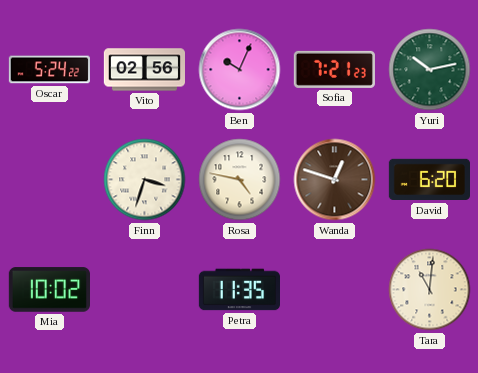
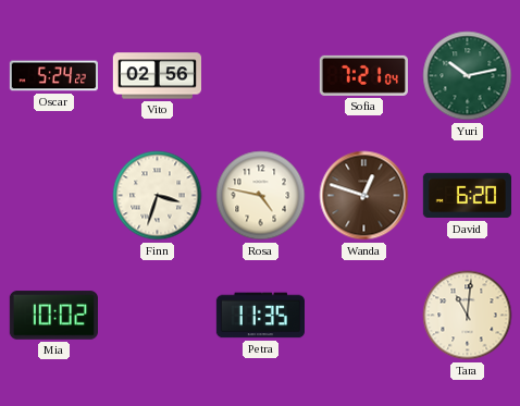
Ben: 10:04 -> none
Sofia: 7:21:23 -> 7:21:04
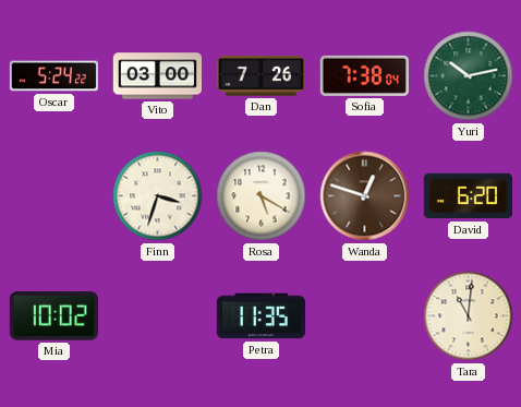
Vito: 02:56 -> 03:00
Dan: none -> 7:26
Sofia: 7:21 -> 7:38
Rosa: 4:47 -> 5:20
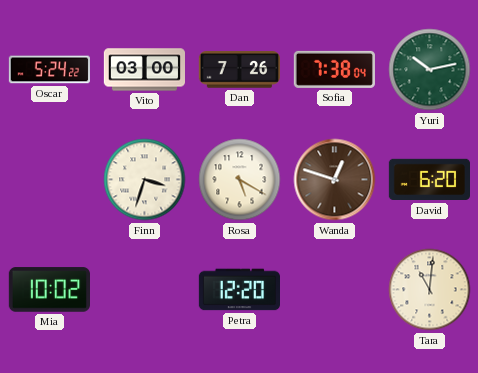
Petra: 11:35 -> 12:20
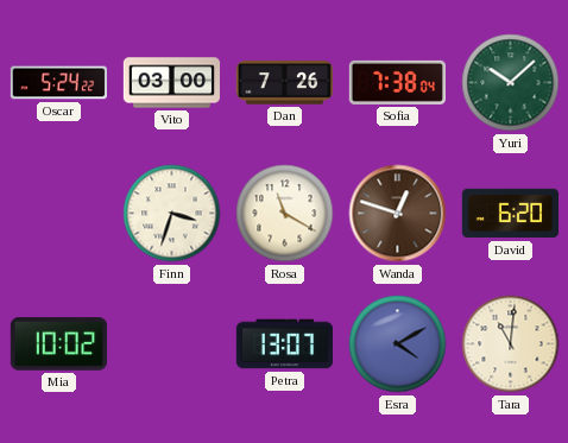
Yuri: 10:13 -> 10:08
Rosa: 5:20 -> 11:20
Petra: 12:20 -> 13:07
Esra: none -> 4:10
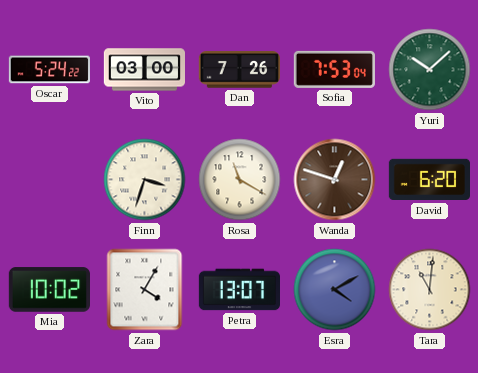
Sofia: 7:38 -> 7:53
Zara: none -> 4:05
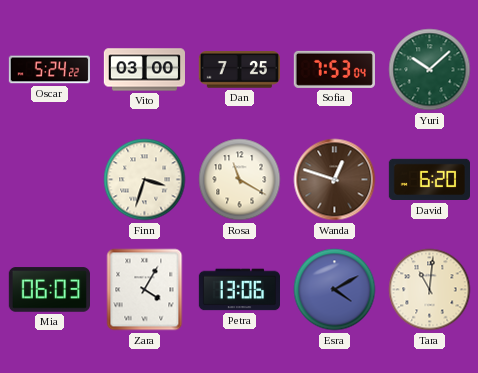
Dan: 7:26 -> 7:25
Mia: 10:02 -> 06:03
Petra: 13:07 -> 13:06
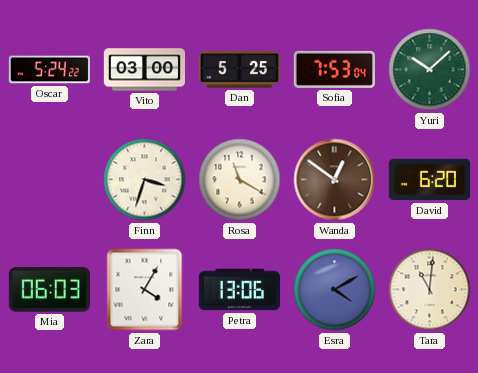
Dan: 7:25 -> 5:25
Wanda: 12:48 -> 12:51
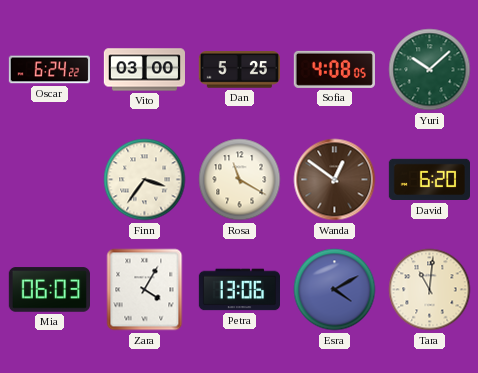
Oscar: 5:24 -> 6:24
Sofia: 7:53 -> 4:08
Finn: 3:33 -> 3:36
